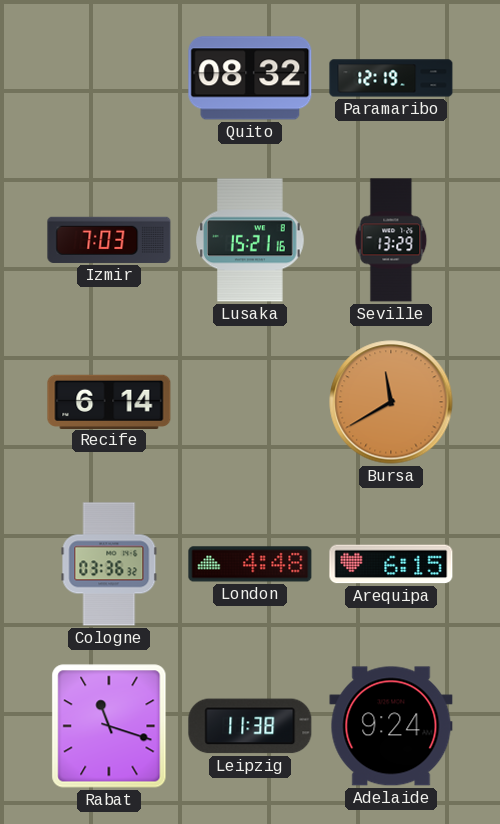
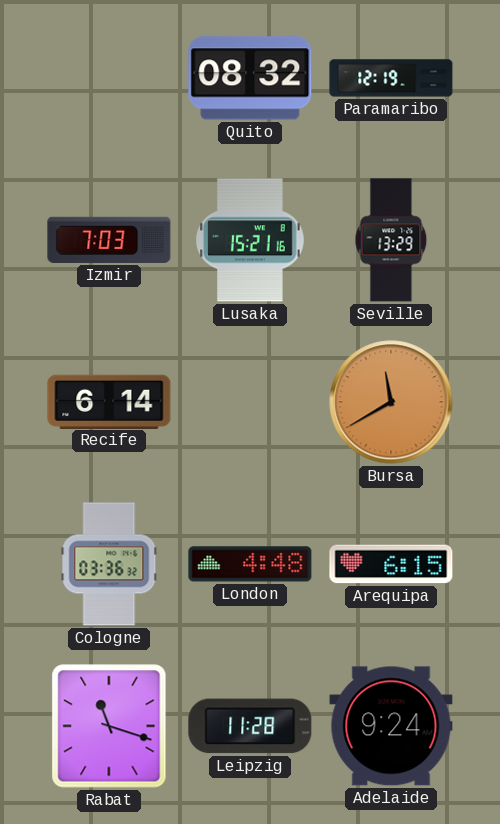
Leipzig: 11:38 -> 11:28
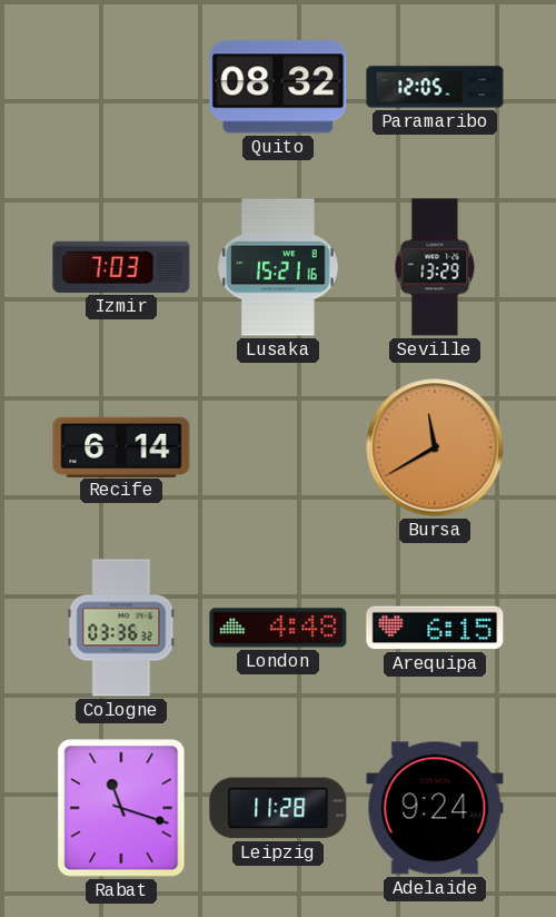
Paramaribo: 12:19 -> 12:05
